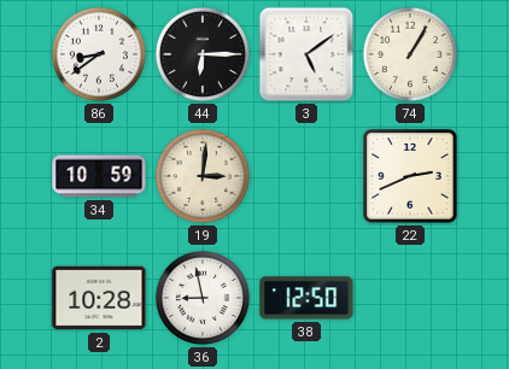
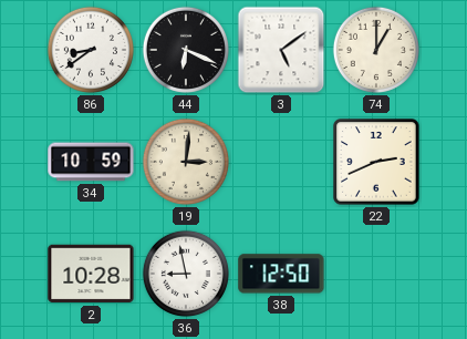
44: 6:15 -> 6:19
74: 1:05 -> 1:00
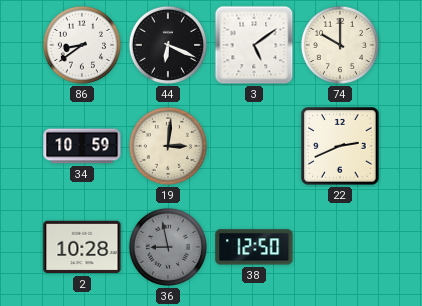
74: 1:00 -> 10:00
36 dial: white -> grey
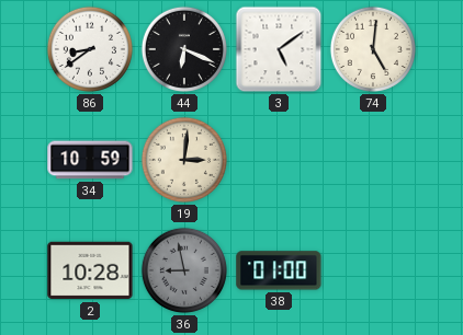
74: 10:00 -> 5:01
22: 2:41 -> none
38: 12:50 -> 01:00
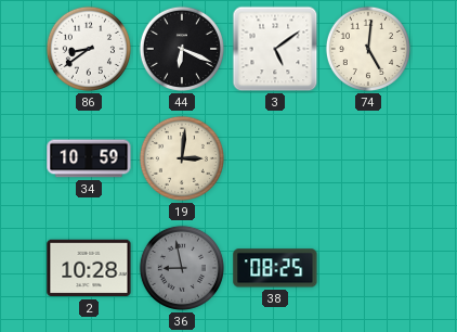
38: 01:00 -> 08:25
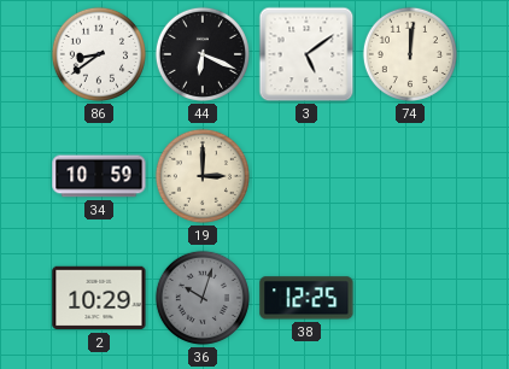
74: 5:01 -> 12:01
19: 3:01 -> 3:00
2: 10:28 -> 10:29
36: 8:58 -> 10:03
38: 08:25 -> 12:25
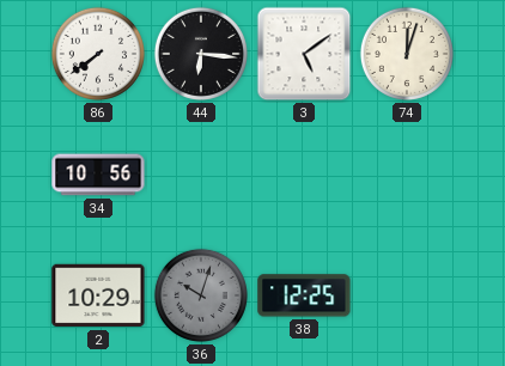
86: 8:39 -> 7:39
44: 6:19 -> 6:16
74: 12:01 -> 12:03
34: 10:59 -> 10:56
19: 3:00 -> none
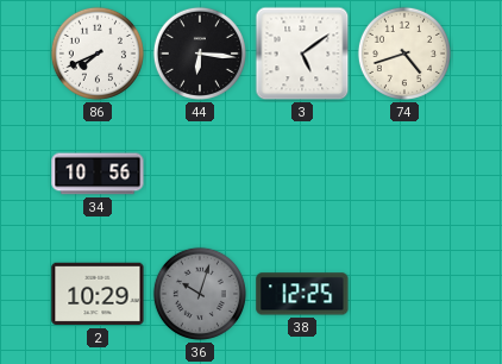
86: 7:39 -> 7:41
74: 12:03 -> 4:42
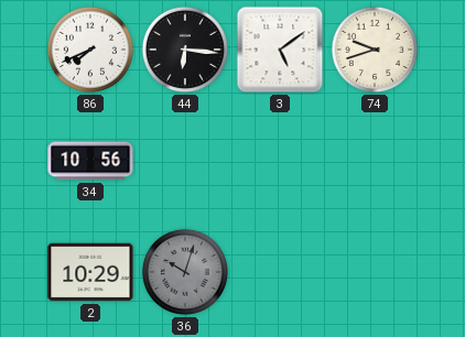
74: 4:42 -> 9:42
38: 12:25 -> none
